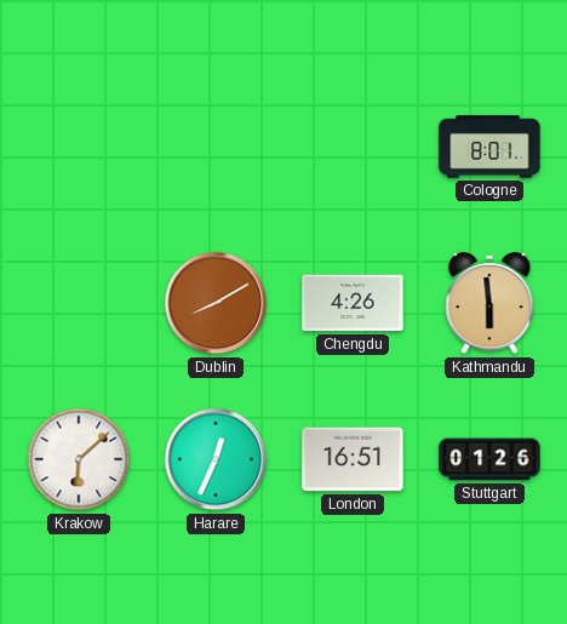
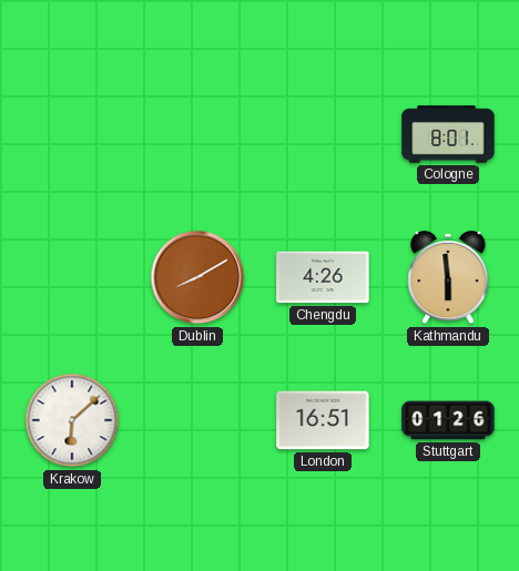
Harare: 12:34 -> none
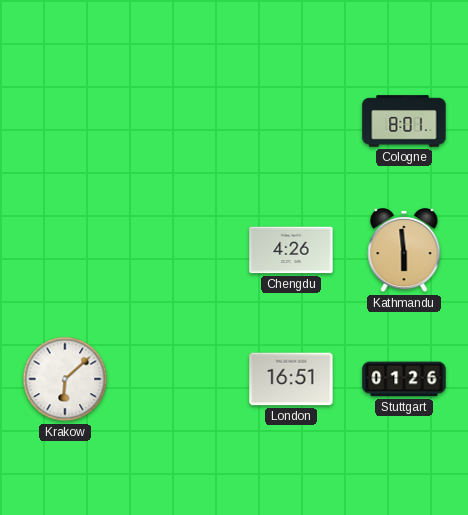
Dublin: 8:10 -> none
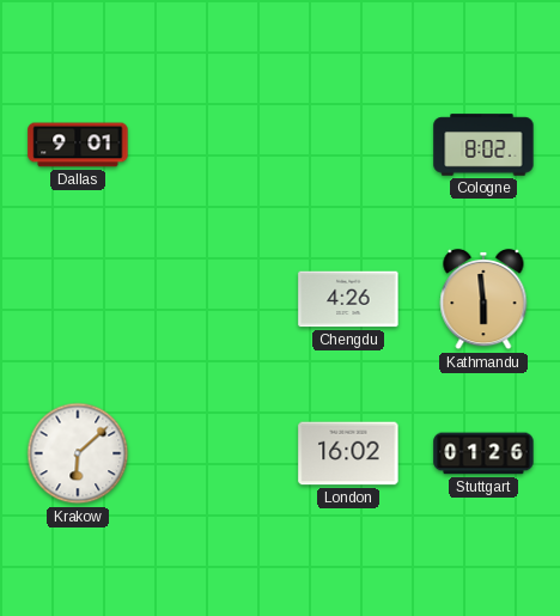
Dallas: none -> 9:01
Cologne: 8:01 -> 8:02
London: 16:51 -> 16:02
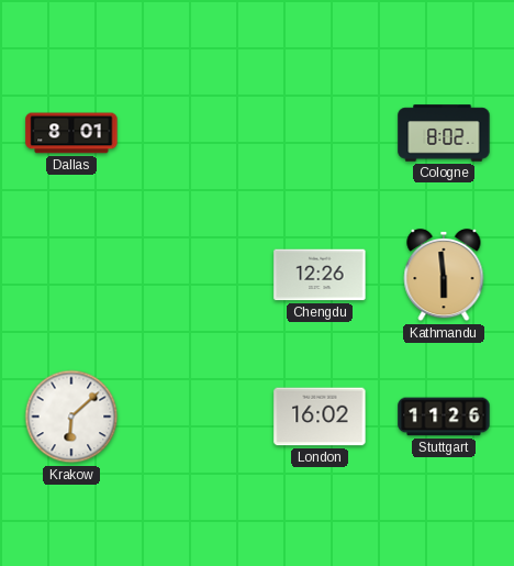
Dallas: 9:01 -> 8:01
Chengdu: 4:26 -> 12:26
Stuttgart: 01:26 -> 11:26
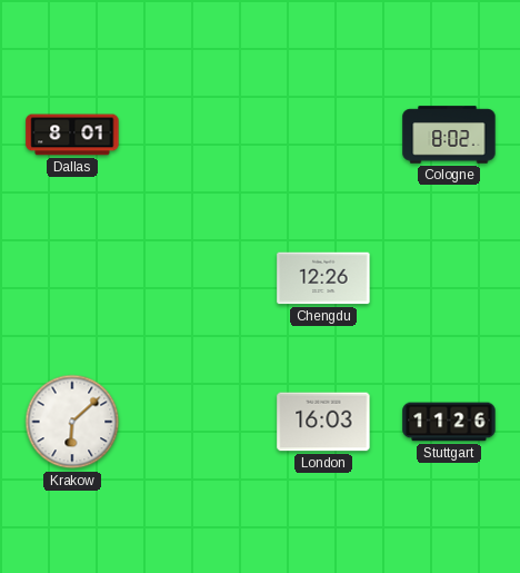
Kathmandu: 5:59 -> none
London: 16:02 -> 16:03
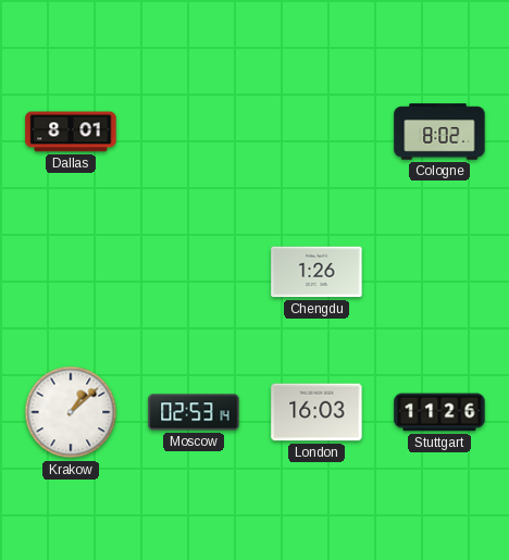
Chengdu: 12:26 -> 1:26
Krakow: 6:08 -> 1:08
Moscow: none -> 02:53
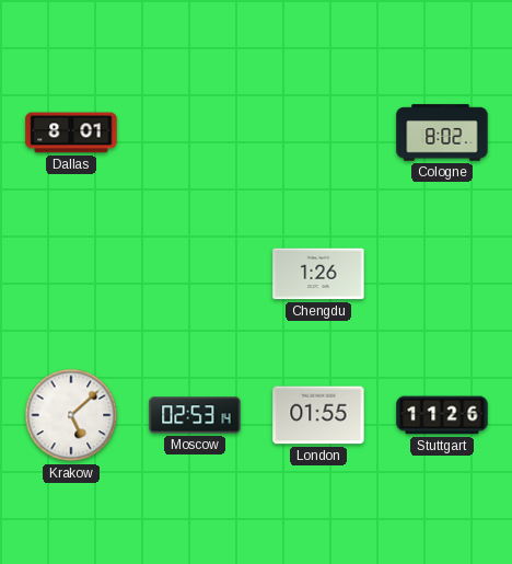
Krakow: 1:08 -> 5:08
London: 16:03 -> 01:55
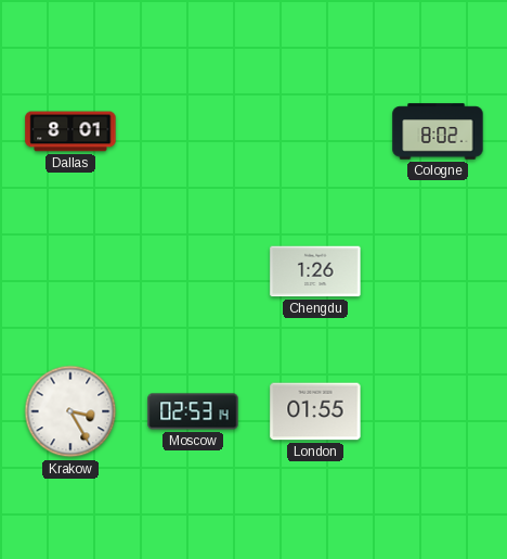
Krakow: 5:08 -> 3:25
Stuttgart: 11:26 -> none
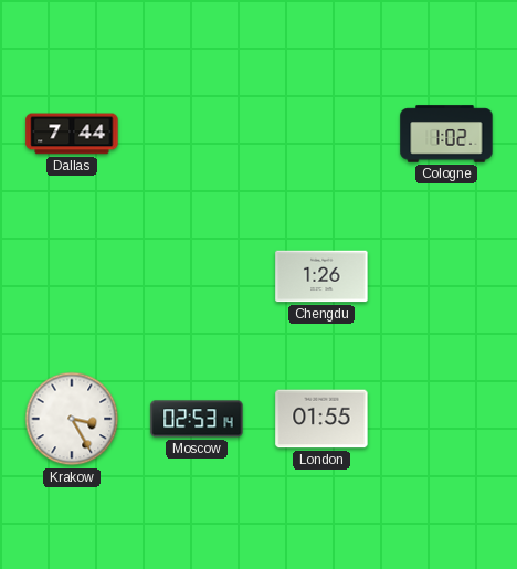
Dallas: 8:01 -> 7:44
Cologne: 8:02 -> 1:02
